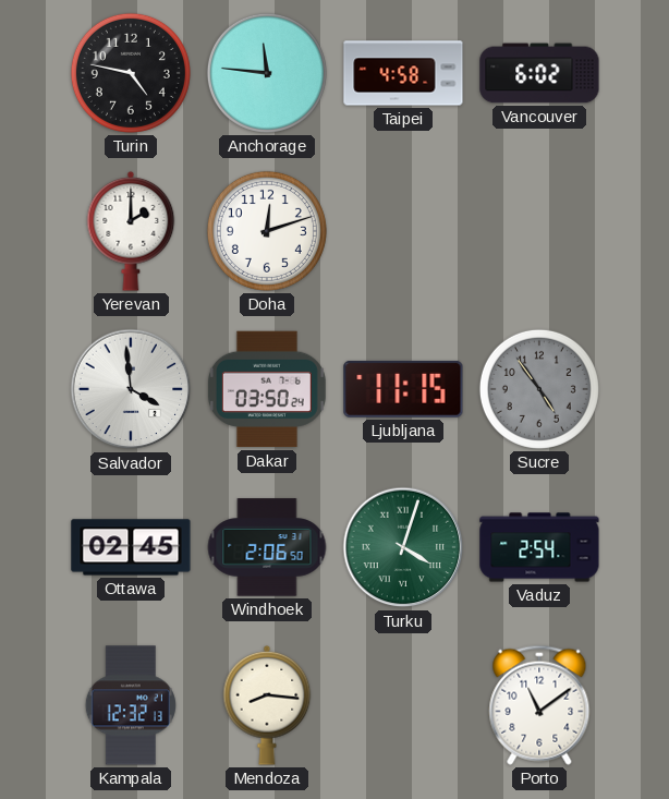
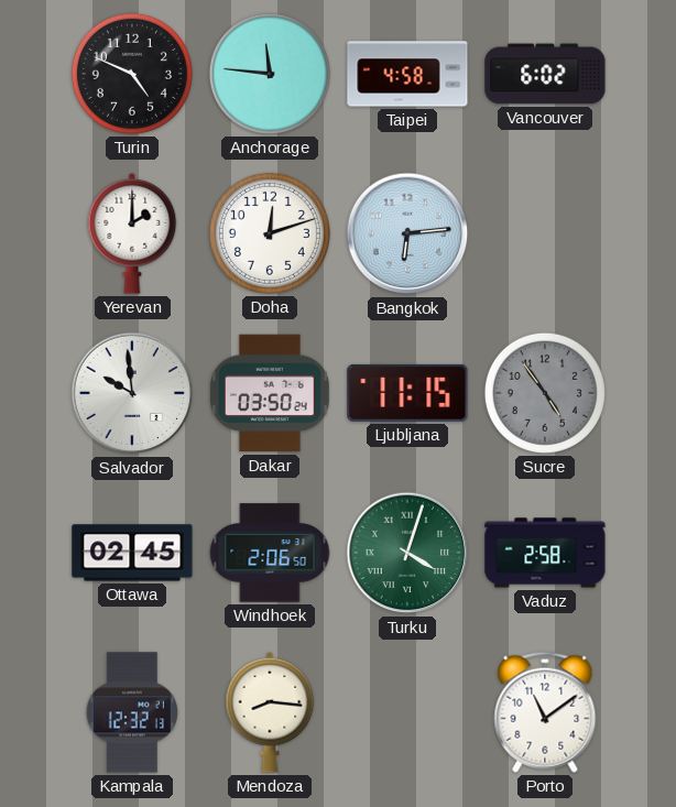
Turin: 4:47 -> 4:49
Bangkok: none -> 6:14
Salvador: 3:59 -> 9:59
Vaduz: 2:54 -> 2:58
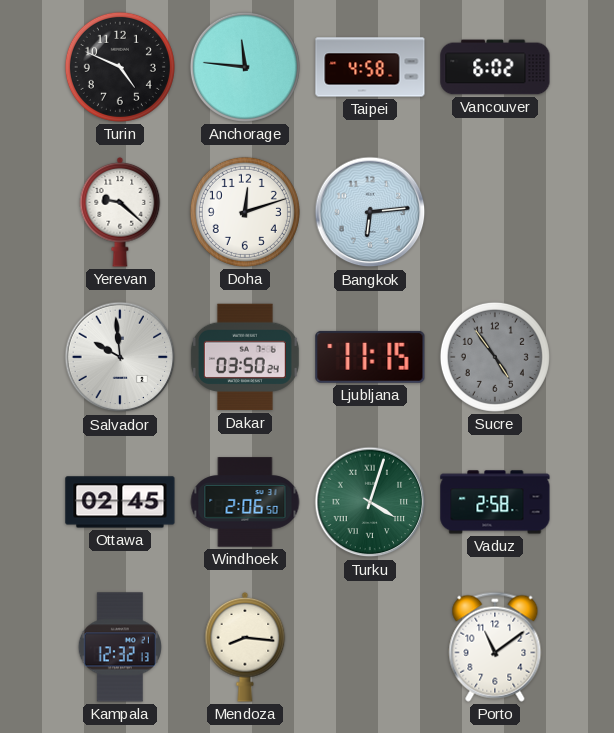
Yerevan: 2:00 -> 9:22
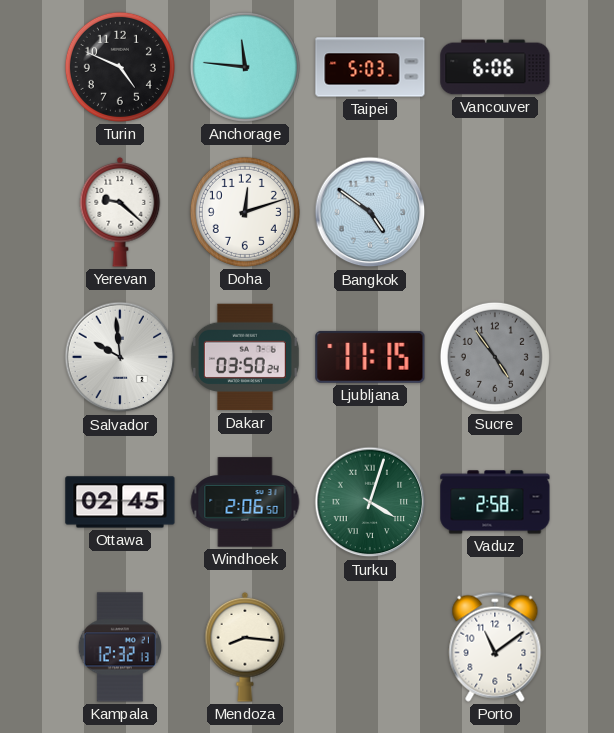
Taipei: 4:58 -> 5:03
Vancouver: 6:02 -> 6:06
Bangkok: 6:14 -> 4:51
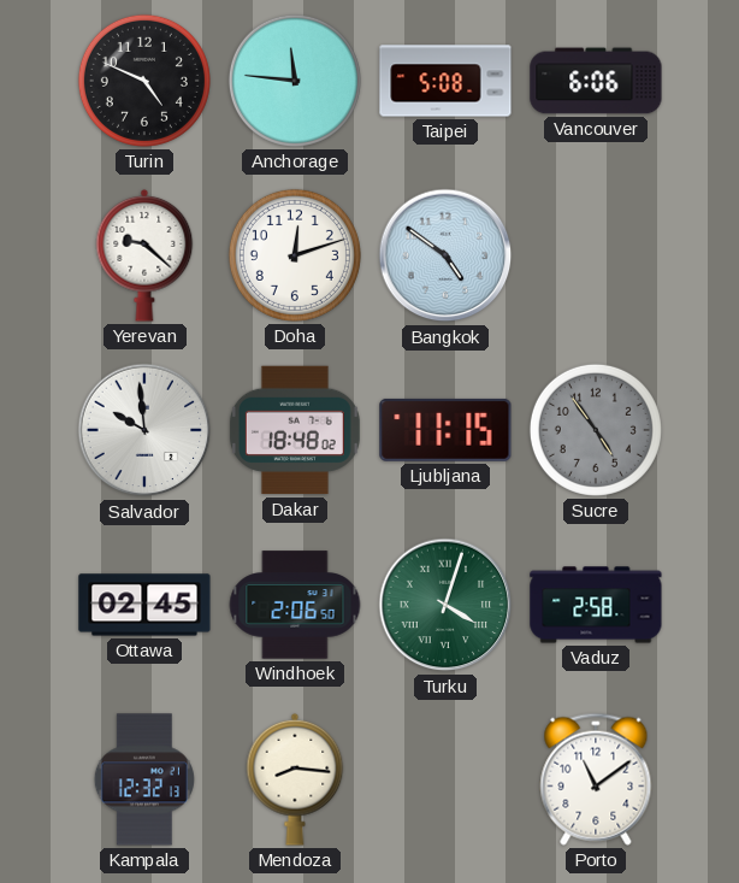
Taipei: 5:03 -> 5:08
Dakar: 03:50 -> 18:48
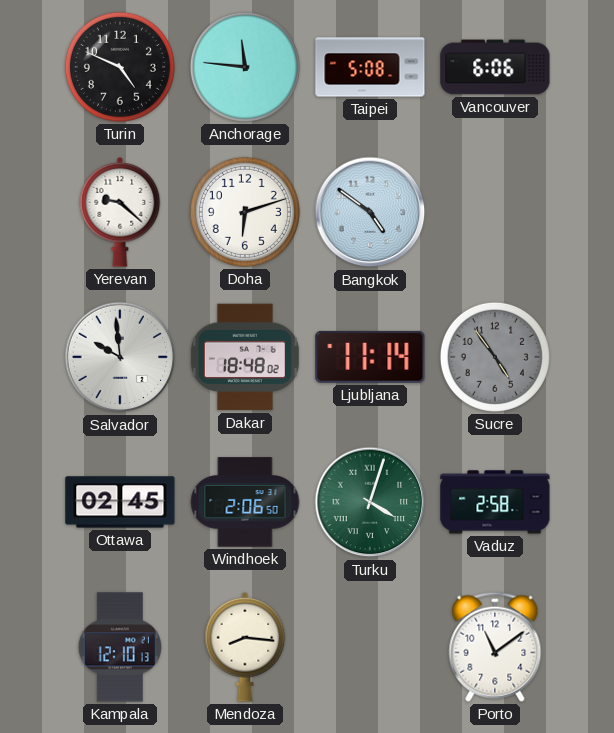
Doha: 12:12 -> 6:12
Ljubljana: 11:15 -> 11:14
Kampala: 12:32 -> 12:10
